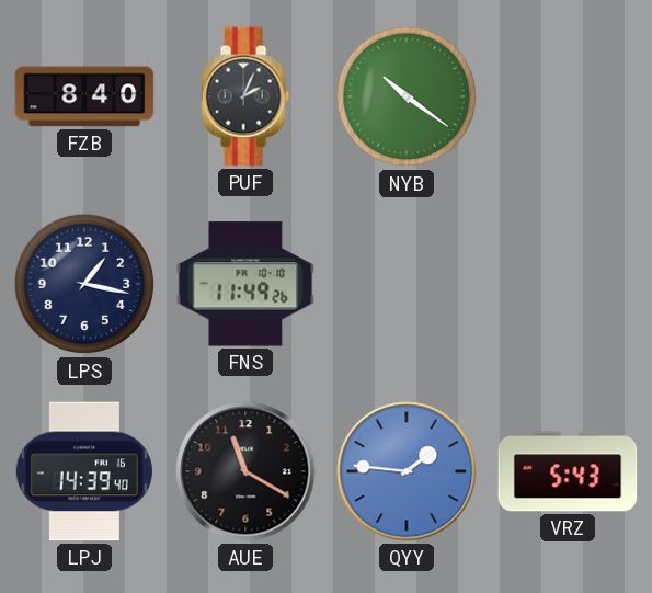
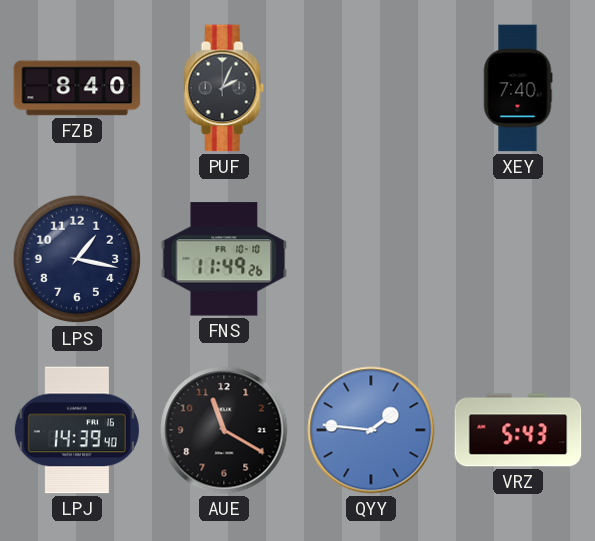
NYB: 10:21 -> none
XEY: none -> 7:40
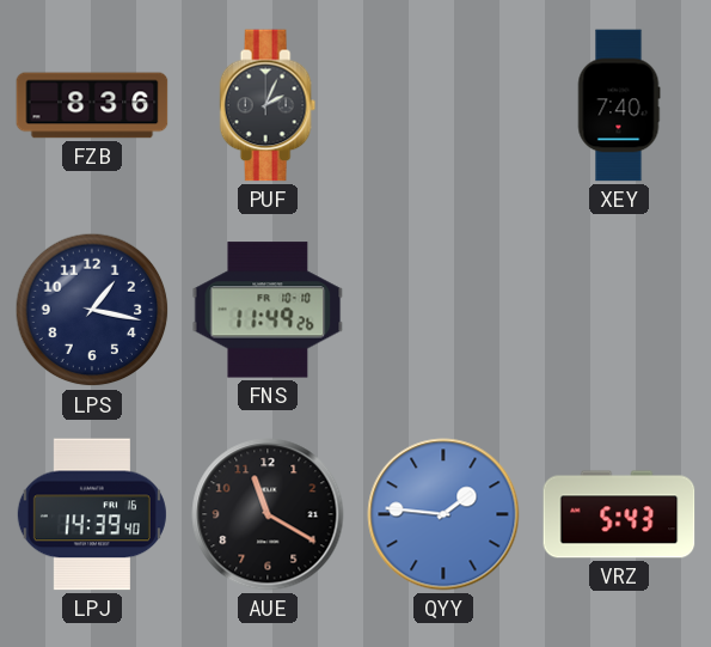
FZB: 8:40 -> 8:36
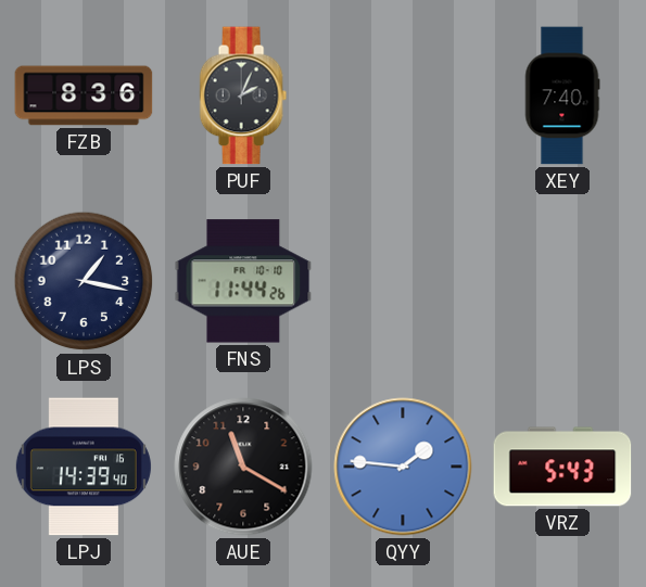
FNS: 11:49 -> 11:44
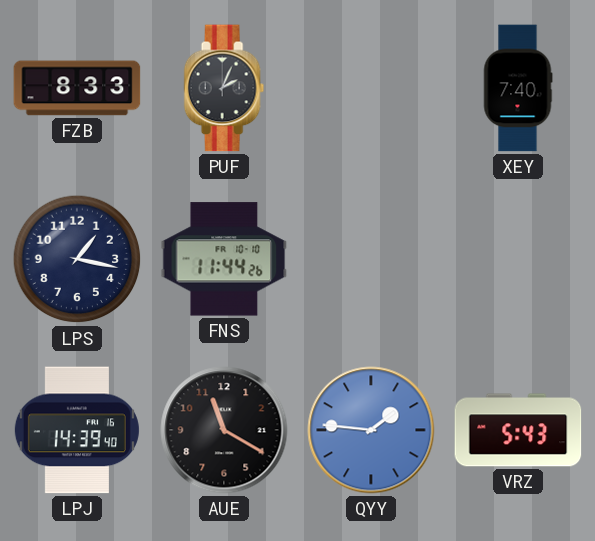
FZB: 8:36 -> 8:33
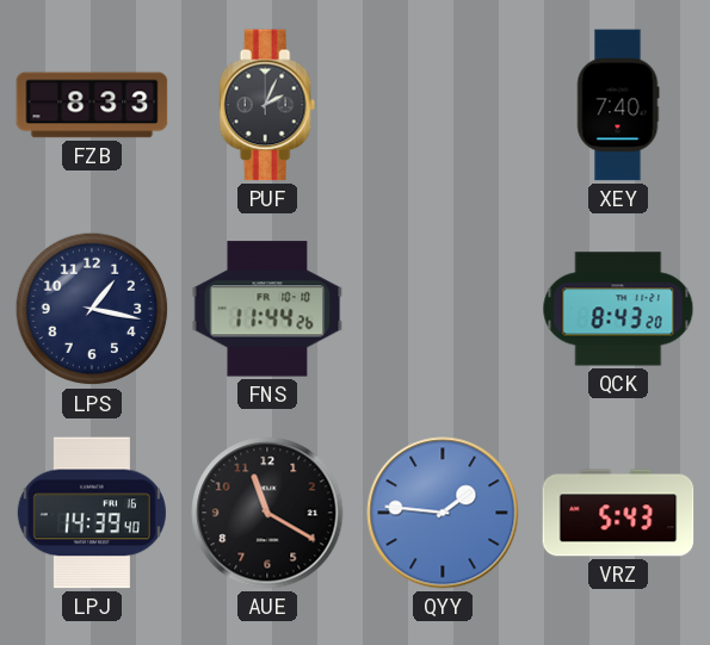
QCK: none -> 8:43
